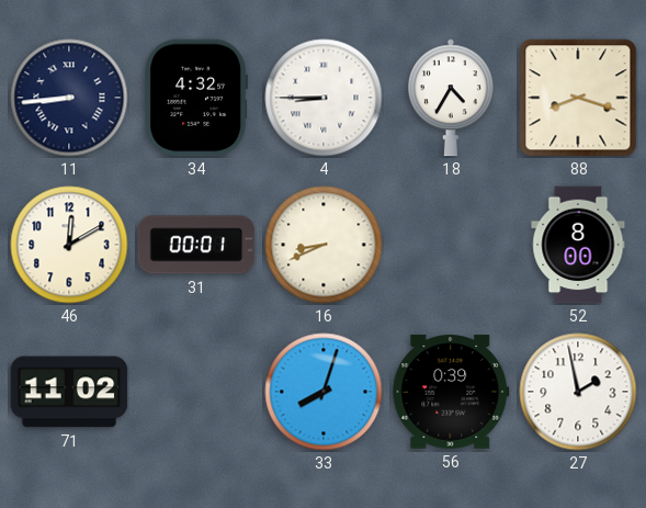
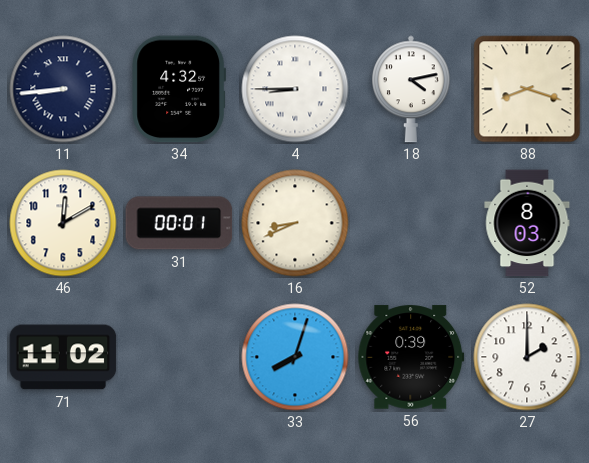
18: 4:35 -> 4:13
52: 8:00 -> 8:03
27: 1:58 -> 2:00
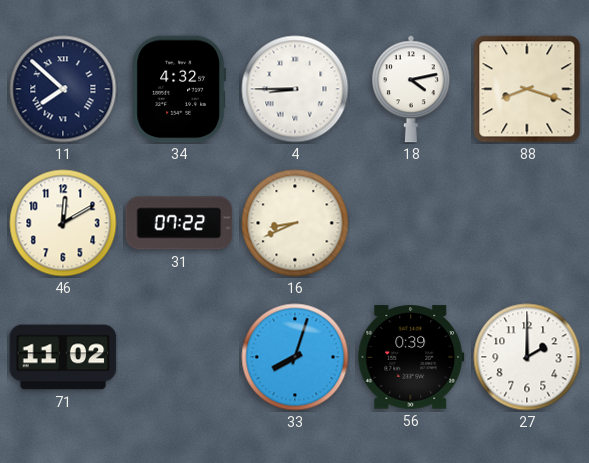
11: 8:44 -> 7:52
31: 00:01 -> 07:22
52: 8:03 -> none
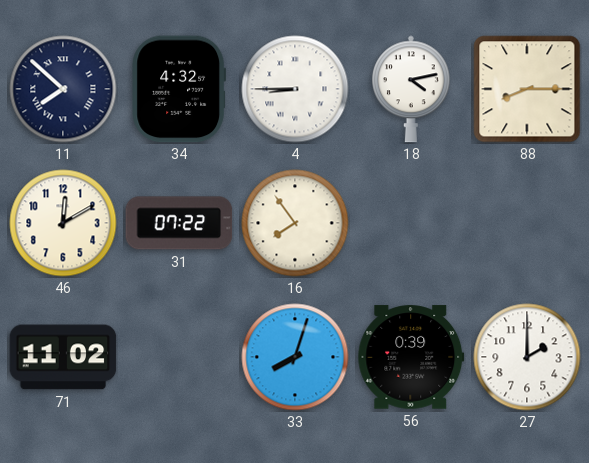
88: 8:18 -> 8:15
16: 8:41 -> 7:54
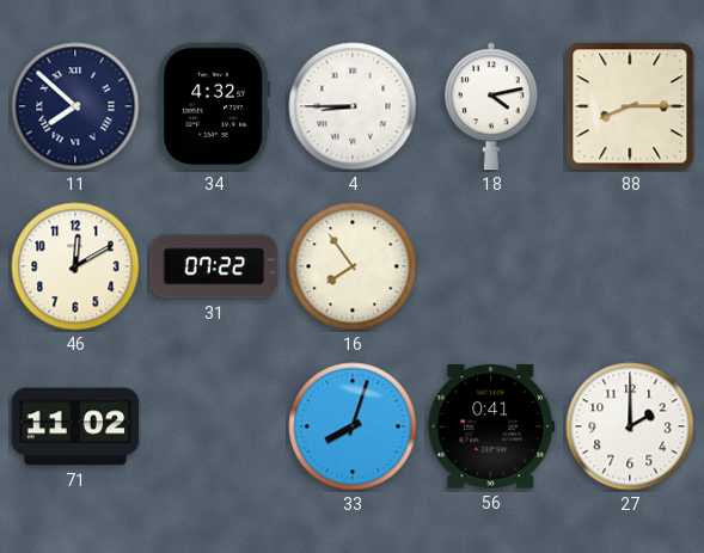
56: 0:39 -> 0:41
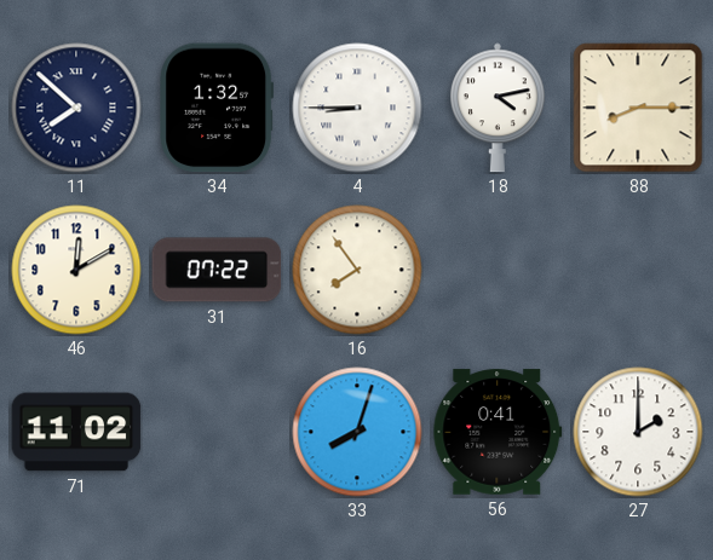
34: 4:32 -> 1:32
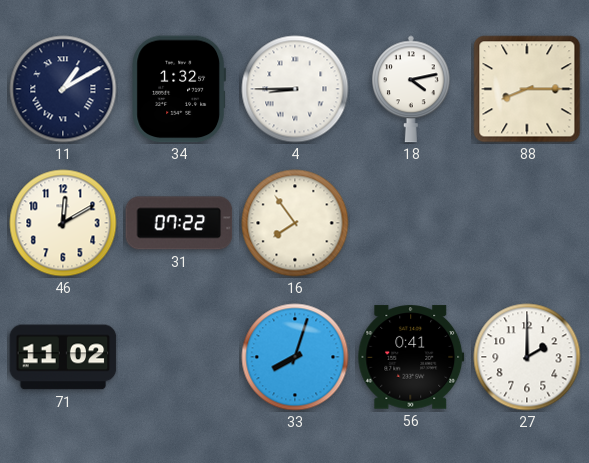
11: 7:52 -> 1:10
